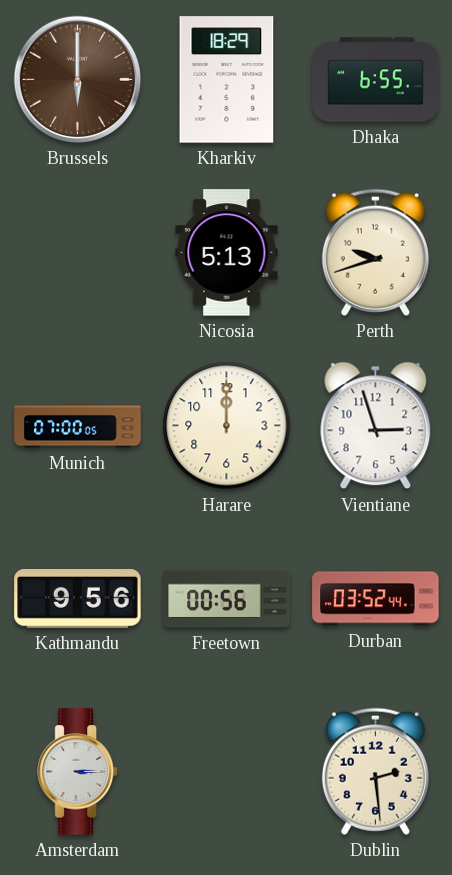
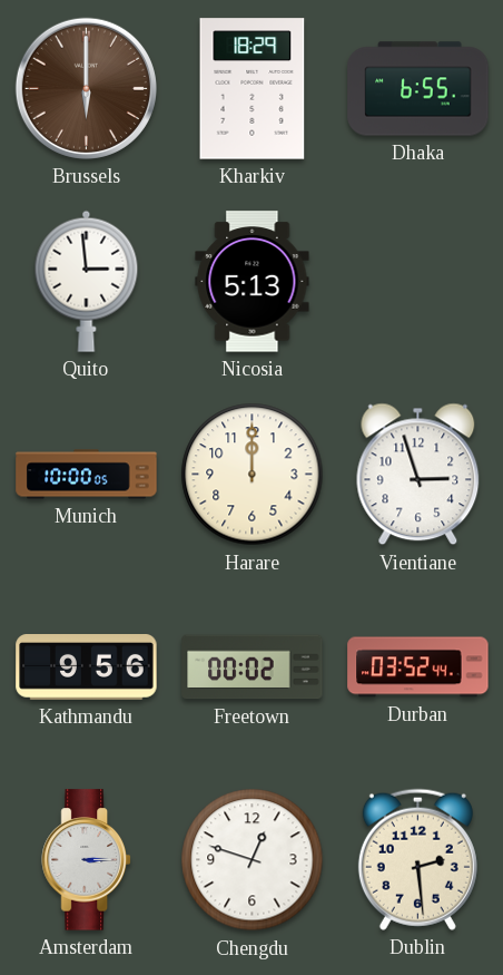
Quito: none -> 2:59
Perth: 9:42 -> none
Munich: 07:00 -> 10:00
Freetown: 00:56 -> 00:02
Chengdu: none -> 12:48
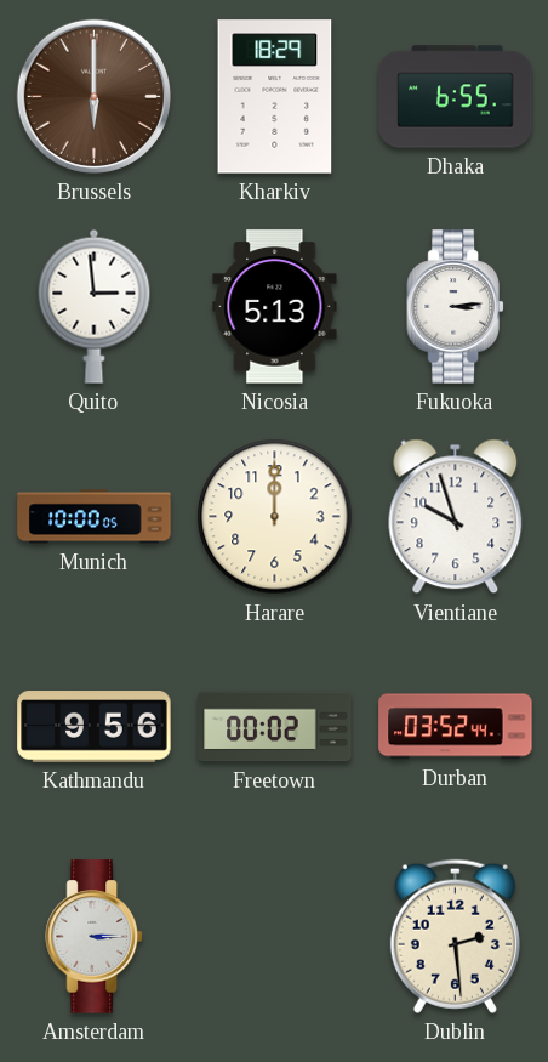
Fukuoka: none -> 3:14
Vientiane: 2:57 -> 9:57
Chengdu: 12:48 -> none
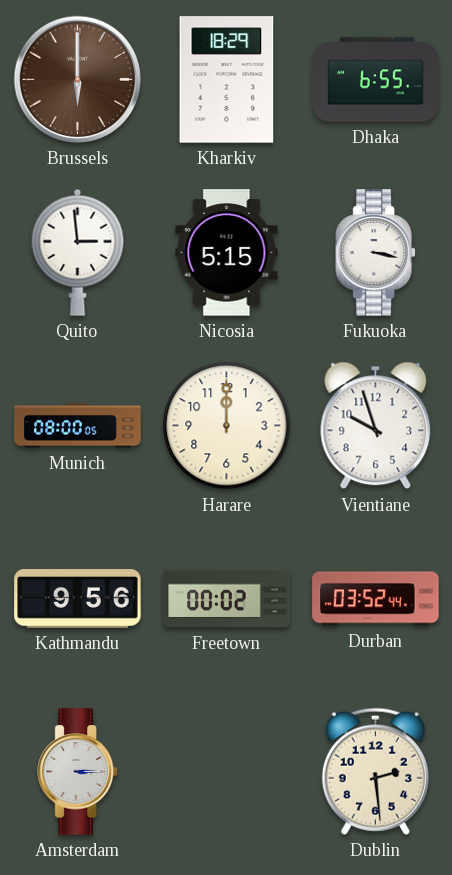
Nicosia: 5:13 -> 5:15
Fukuoka: 3:14 -> 3:17
Munich: 10:00 -> 08:00
